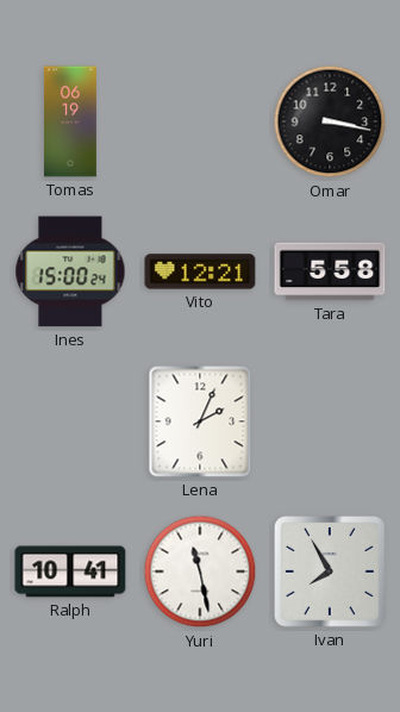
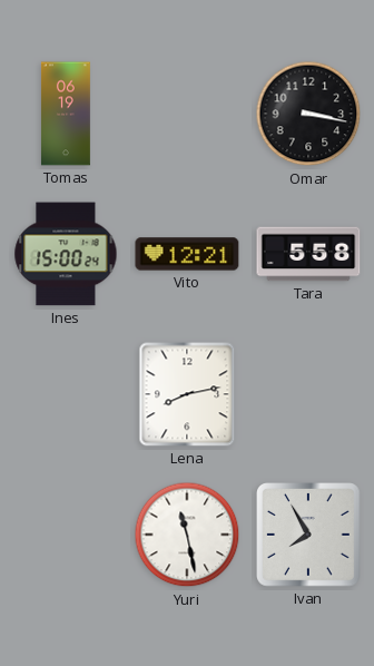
Lena: 2:04 -> 8:13
Ralph: 10:41 -> none
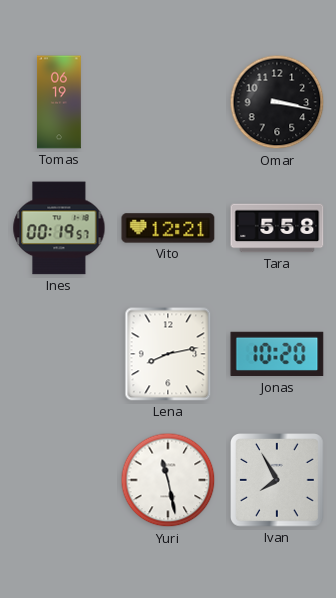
Ines: 15:00 -> 00:19
Jonas: none -> 10:20
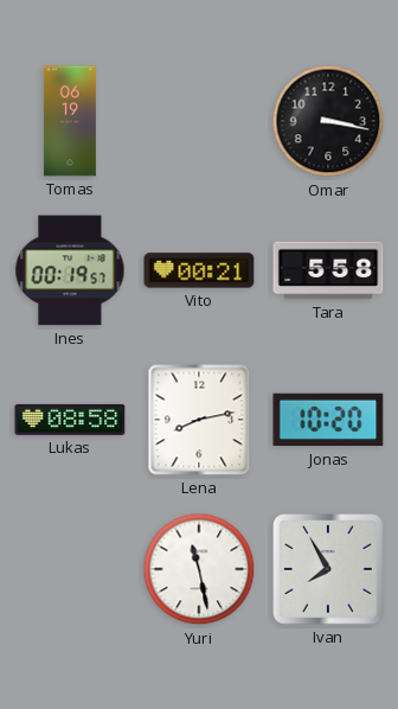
Vito: 12:21 -> 00:21
Lukas: none -> 08:58
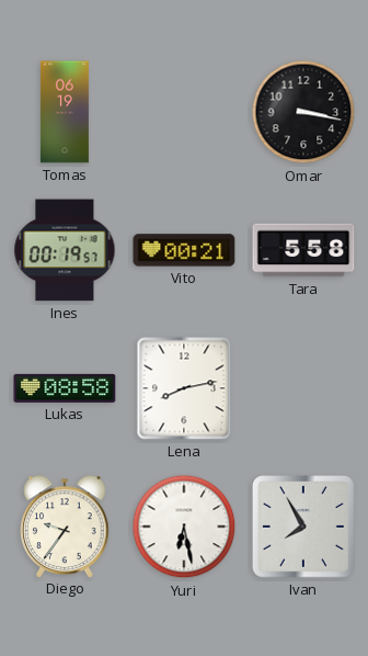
Jonas: 10:20 -> none
Diego: none -> 9:36
Yuri: 11:28 -> 6:28
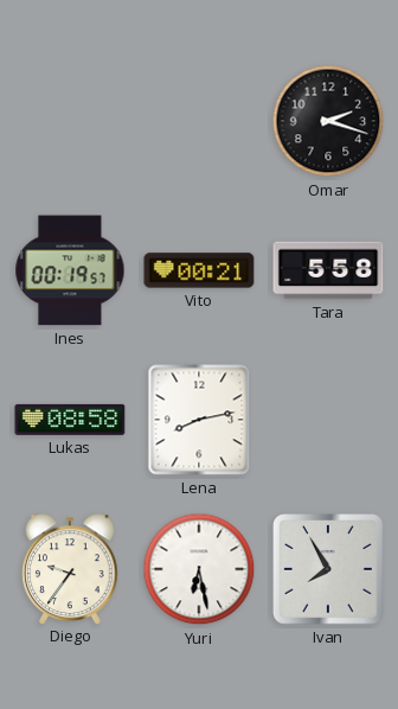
Tomas: 06:19 -> none
Omar: 3:17 -> 2:18
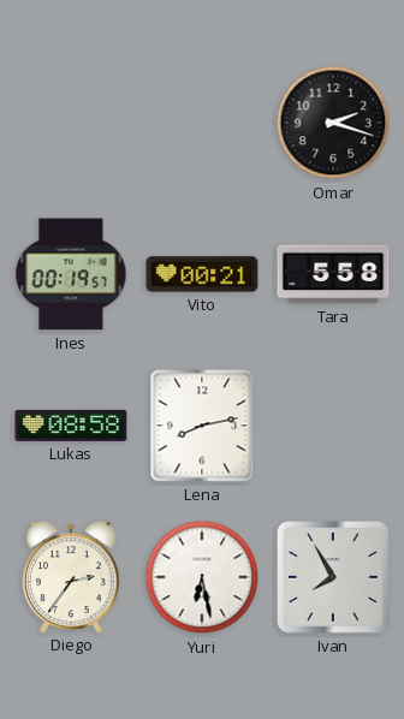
Diego: 9:36 -> 2:36
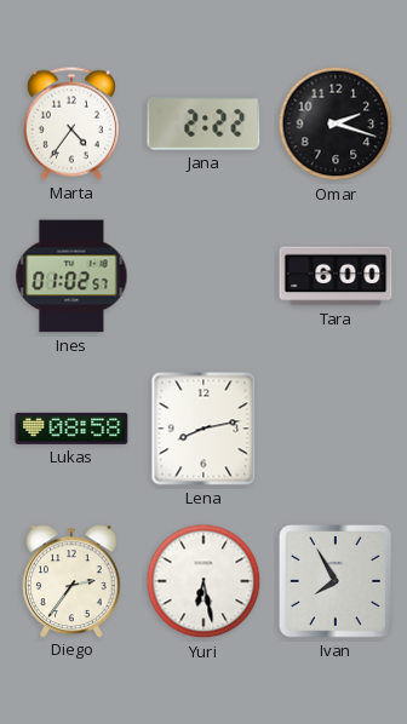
Marta: none -> 4:36
Jana: none -> 2:22
Ines: 00:19 -> 01:02
Vito: 00:21 -> none
Tara: 5:58 -> 6:00
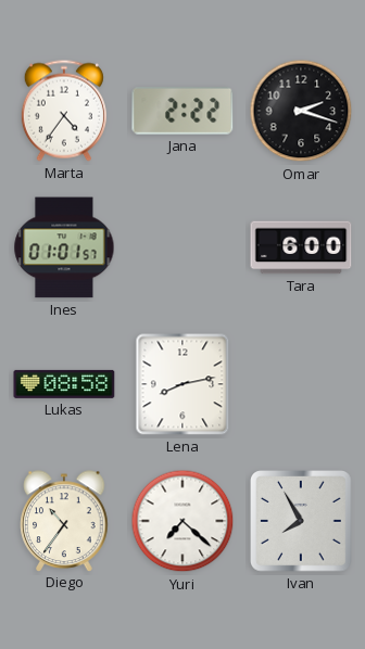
Ines: 01:02 -> 01:01
Diego: 2:36 -> 10:36
Yuri: 6:28 -> 7:22
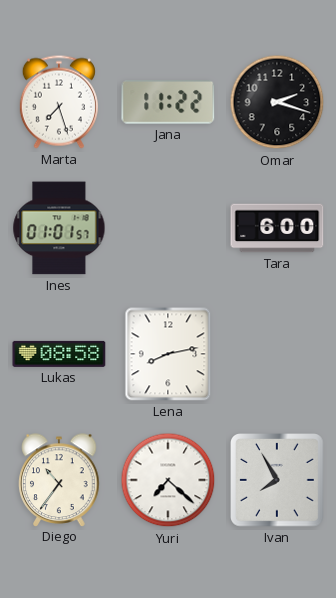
Marta: 4:36 -> 7:27
Jana: 2:22 -> 11:22
